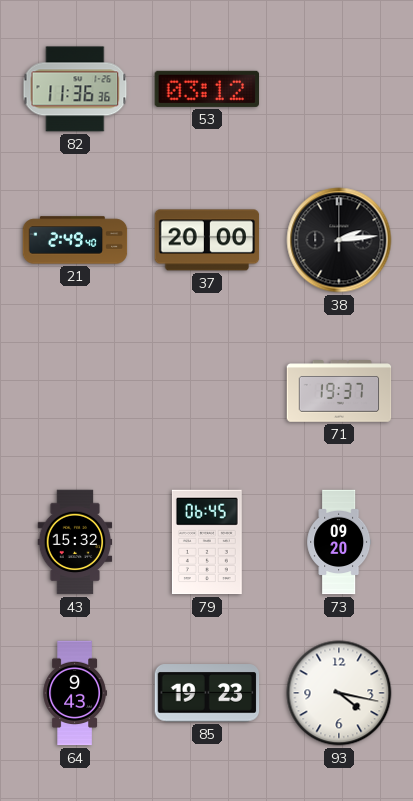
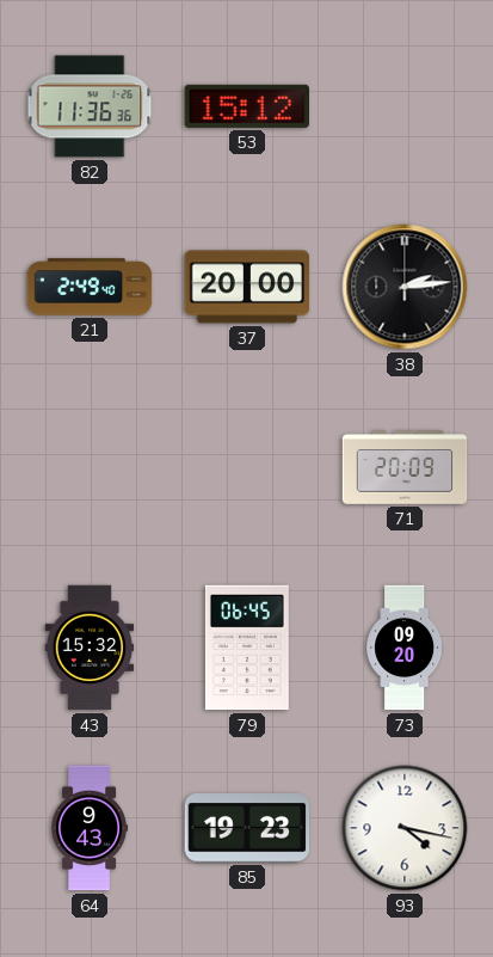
53: 03:12 -> 15:12
71: 19:37 -> 20:09
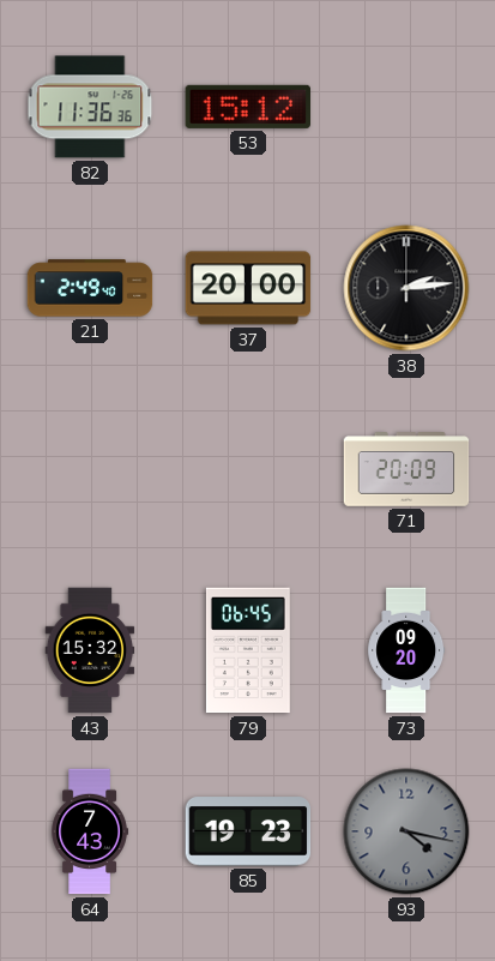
64: 9:43 -> 7:43
93 dial: white -> grey
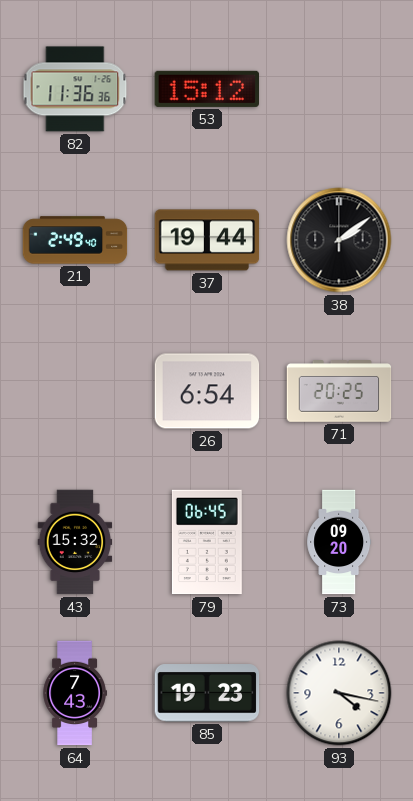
37: 20:00 -> 19:44
38: 2:14 -> 2:09
26: none -> 6:54
71: 20:09 -> 20:25
93 dial: grey -> white
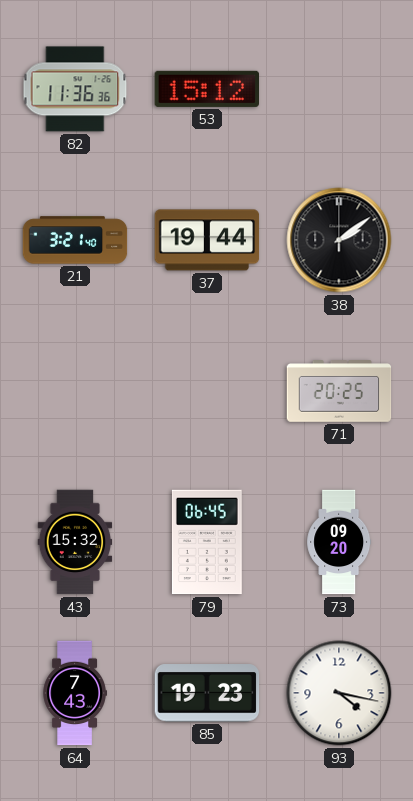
21: 2:49 -> 3:21
26: 6:54 -> none
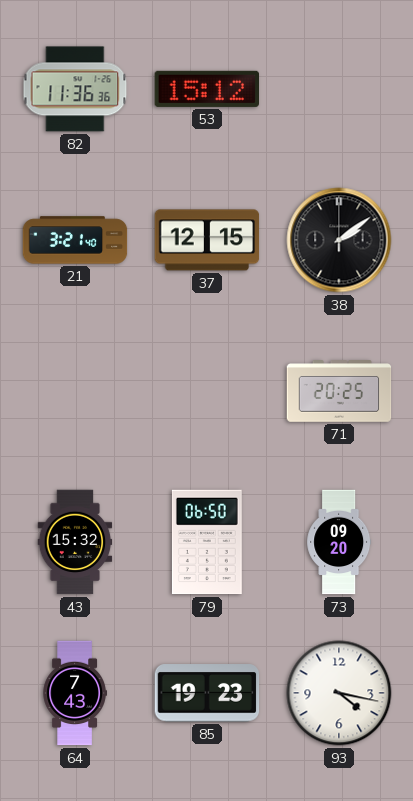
37: 19:44 -> 12:15
79: 06:45 -> 06:50
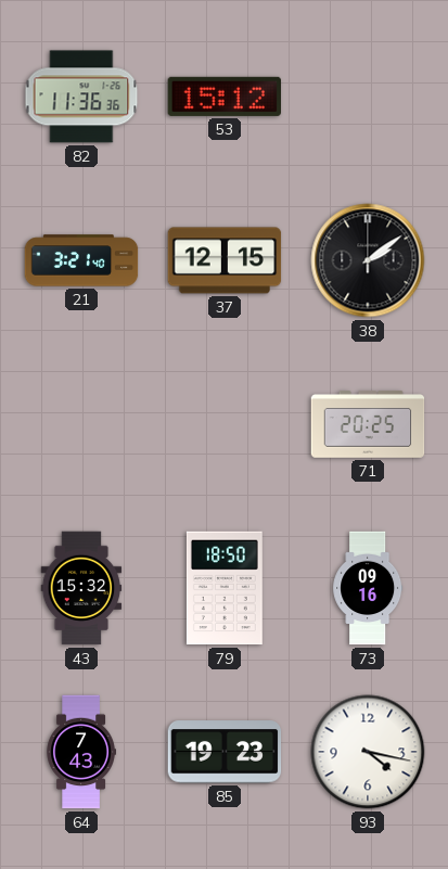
79: 06:50 -> 18:50
73: 09:20 -> 09:16
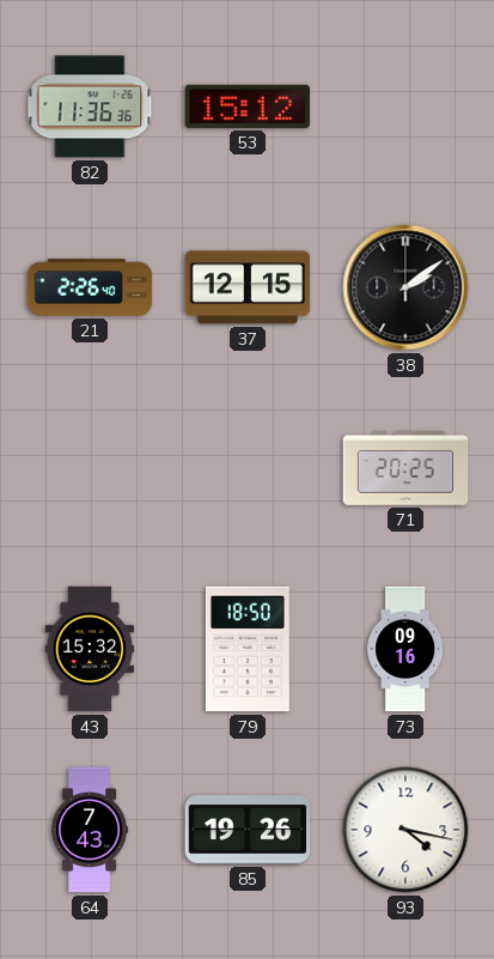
21: 3:21 -> 2:26
85: 19:23 -> 19:26
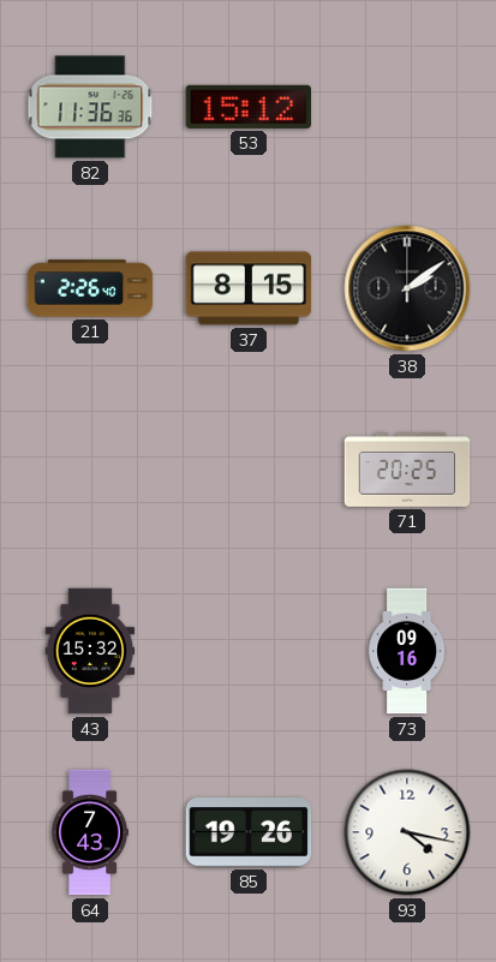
37: 12:15 -> 8:15
79: 18:50 -> none
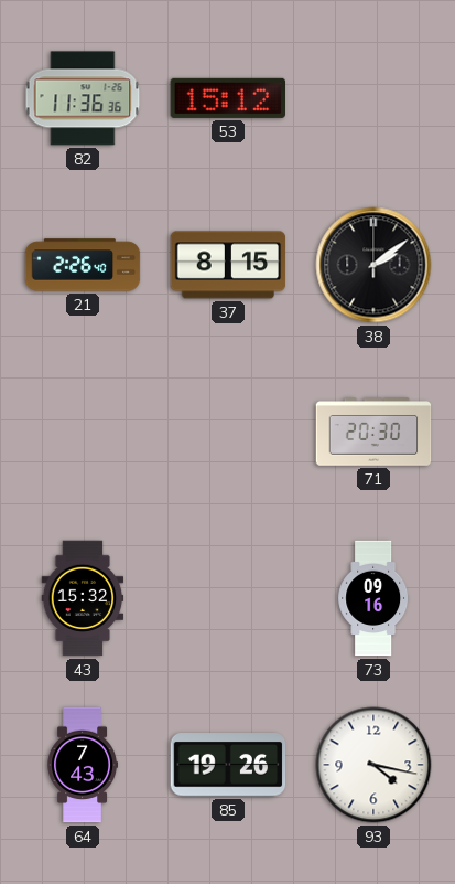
71: 20:25 -> 20:30
